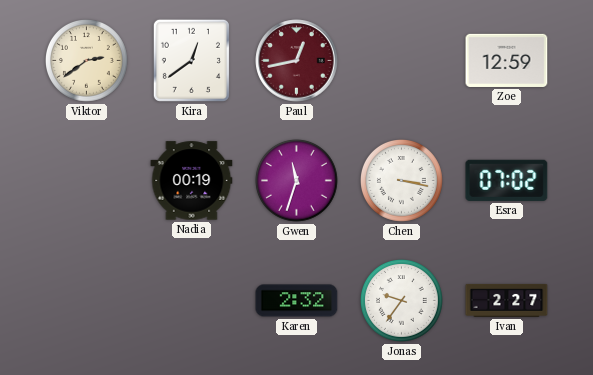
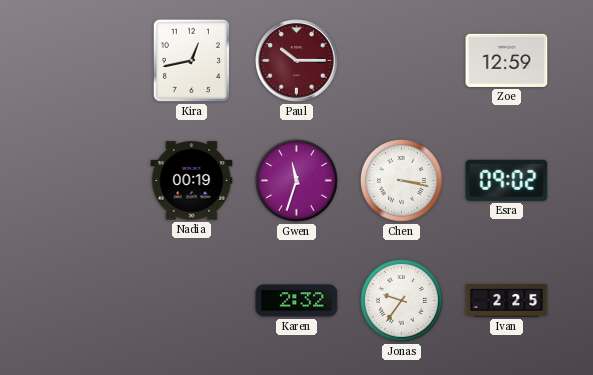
Viktor: 2:39 -> none
Kira: 12:39 -> 12:43
Paul: 12:43 -> 10:15
Esra: 07:02 -> 09:02
Ivan: 2:27 -> 2:25
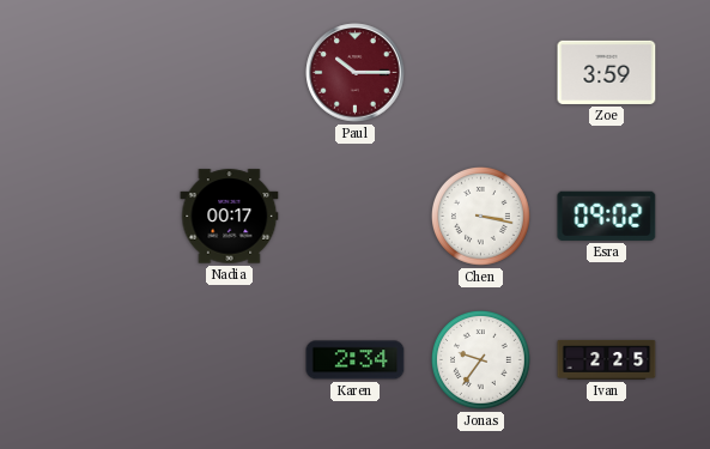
Kira: 12:43 -> none
Zoe: 12:59 -> 3:59
Nadia: 00:19 -> 00:17
Gwen: 11:33 -> none
Karen: 2:32 -> 2:34
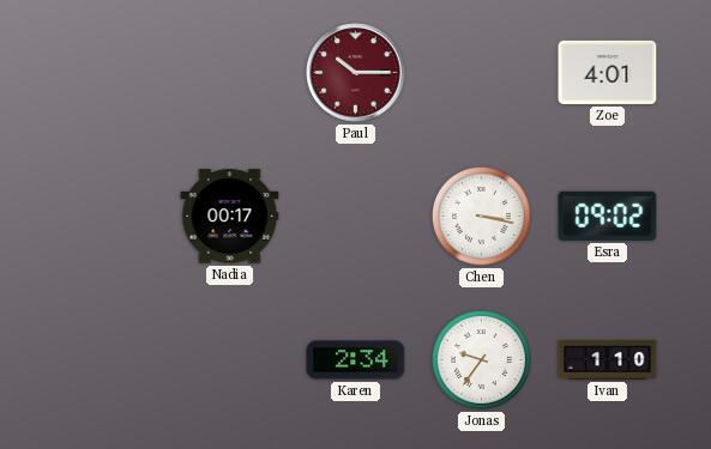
Zoe: 3:59 -> 4:01
Ivan: 2:25 -> 1:10
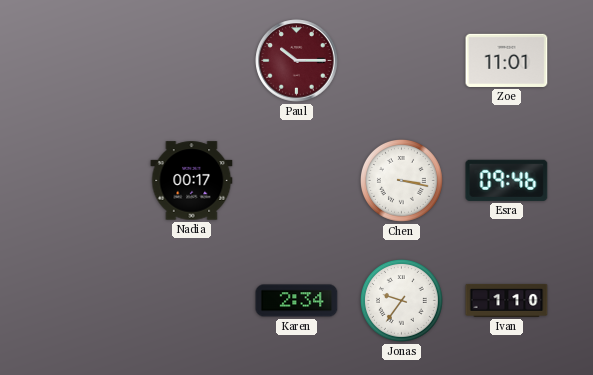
Zoe: 4:01 -> 11:01
Esra: 09:02 -> 09:46
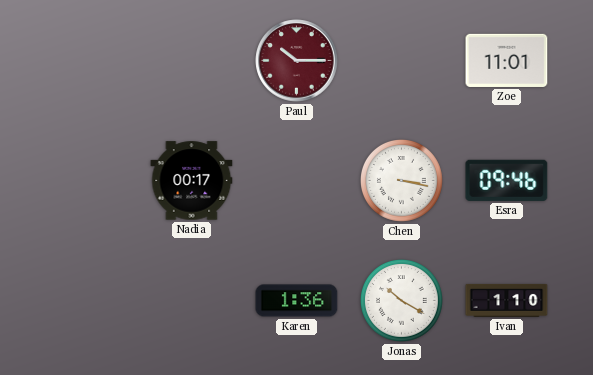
Karen: 2:34 -> 1:36
Jonas: 9:36 -> 10:20
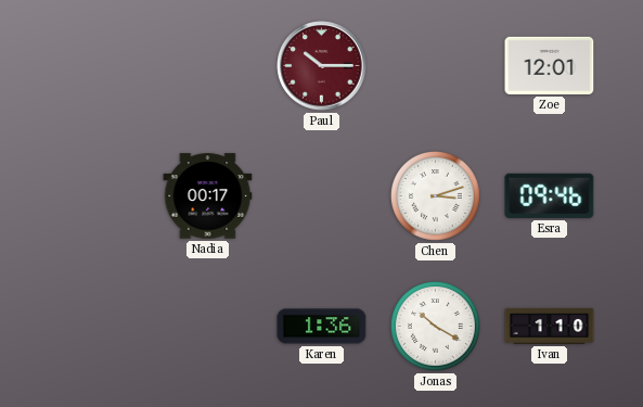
Zoe: 11:01 -> 12:01
Chen: 3:17 -> 3:12
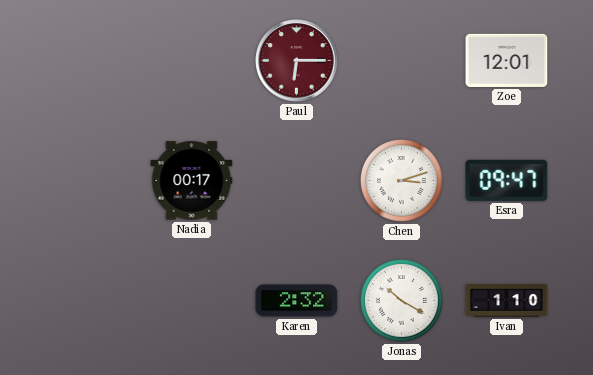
Paul: 10:15 -> 6:15
Esra: 09:46 -> 09:47
Karen: 1:36 -> 2:32
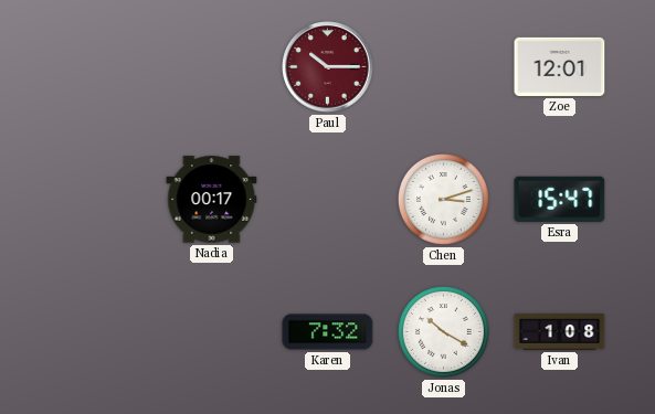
Paul: 6:15 -> 10:15
Esra: 09:47 -> 15:47
Karen: 2:32 -> 7:32
Ivan: 1:10 -> 1:08
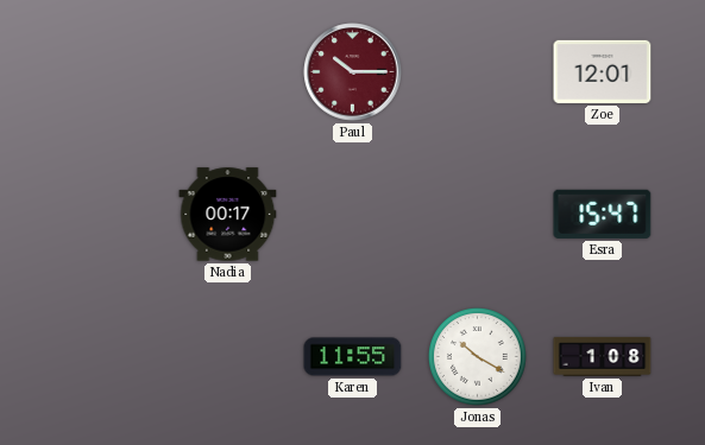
Chen: 3:12 -> none
Karen: 7:32 -> 11:55
